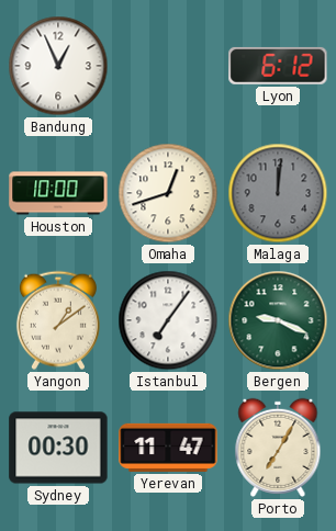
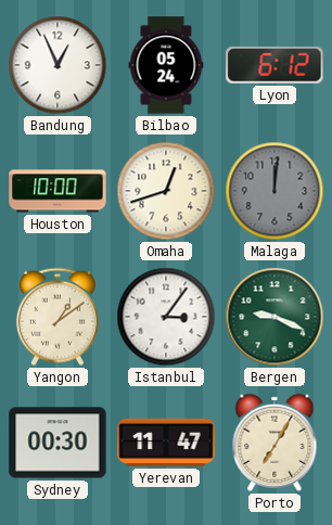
Bilbao: none -> 05:24
Istanbul: 7:06 -> 3:06
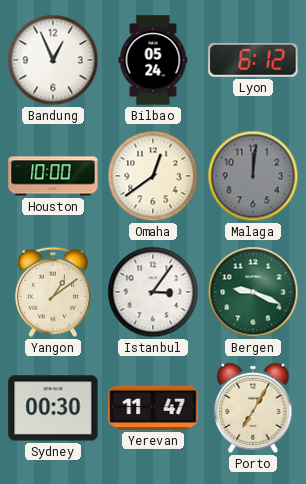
Omaha: 12:42 -> 12:39
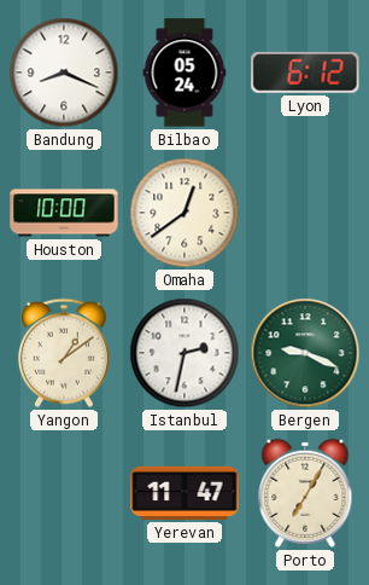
Bandung: 12:56 -> 8:19
Malaga: 12:01 -> none
Istanbul: 3:06 -> 2:32
Sydney: 00:30 -> none
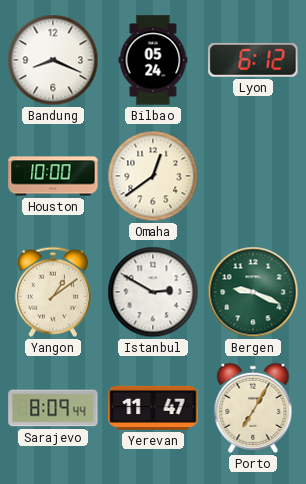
Istanbul: 2:32 -> 2:50
Sarajevo: none -> 8:09
